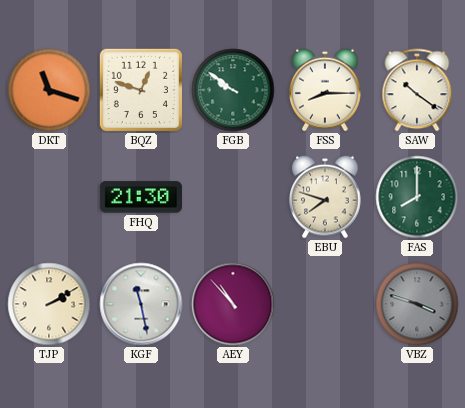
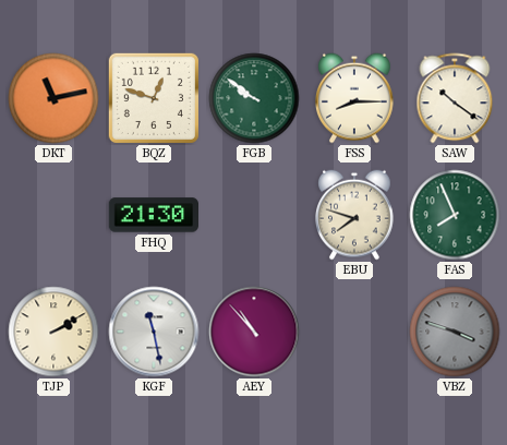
DKT: 11:18 -> 11:13
FAS: 8:00 -> 7:56
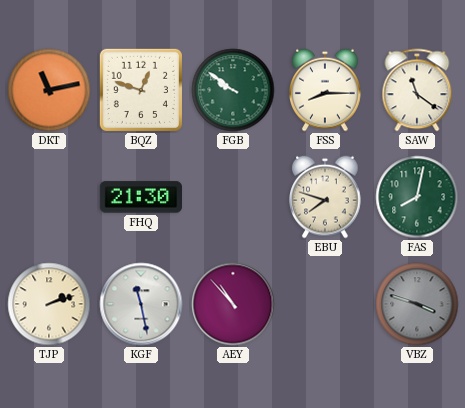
SAW: 10:21 -> 11:21
FAS: 7:56 -> 8:02
TJP: 2:10 -> 2:12
